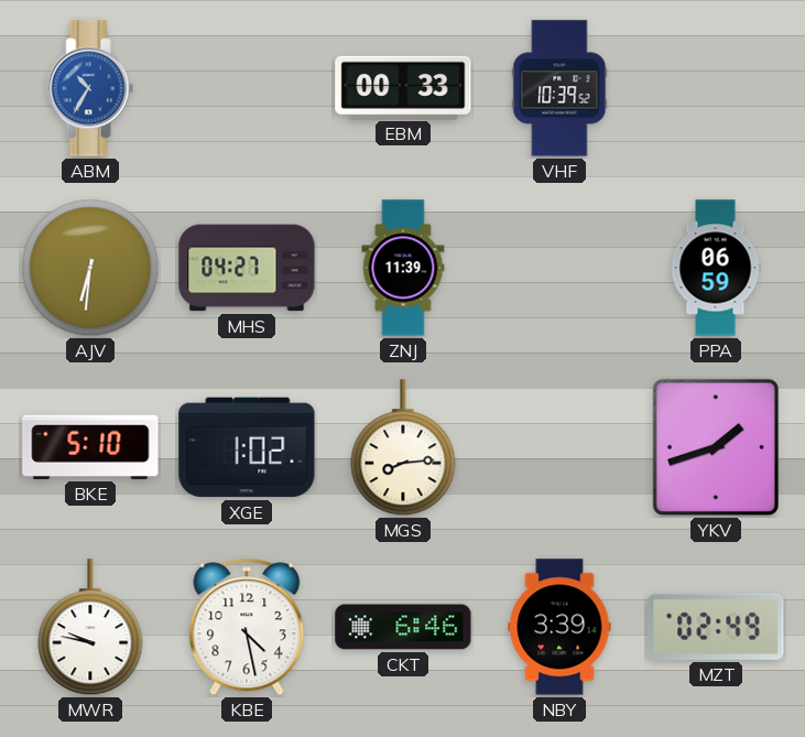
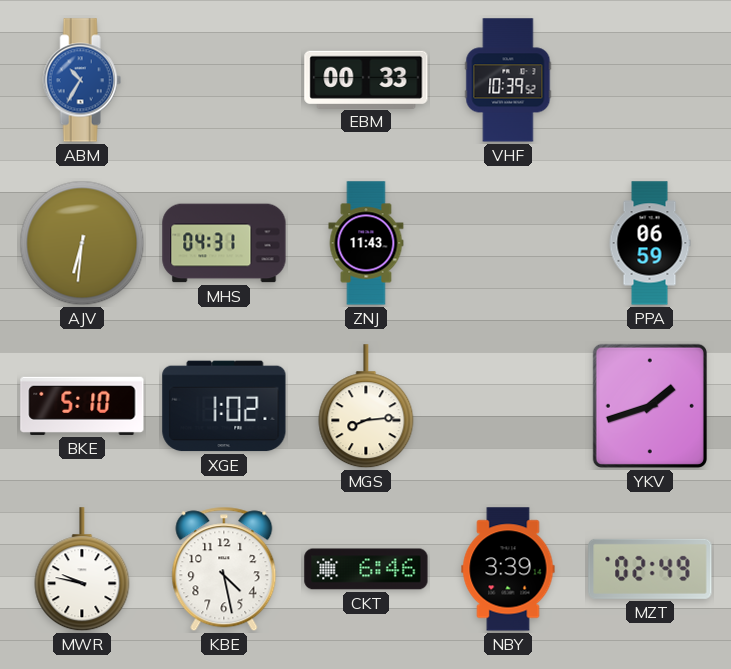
MHS: 04:27 -> 04:31
ZNJ: 11:39 -> 11:43
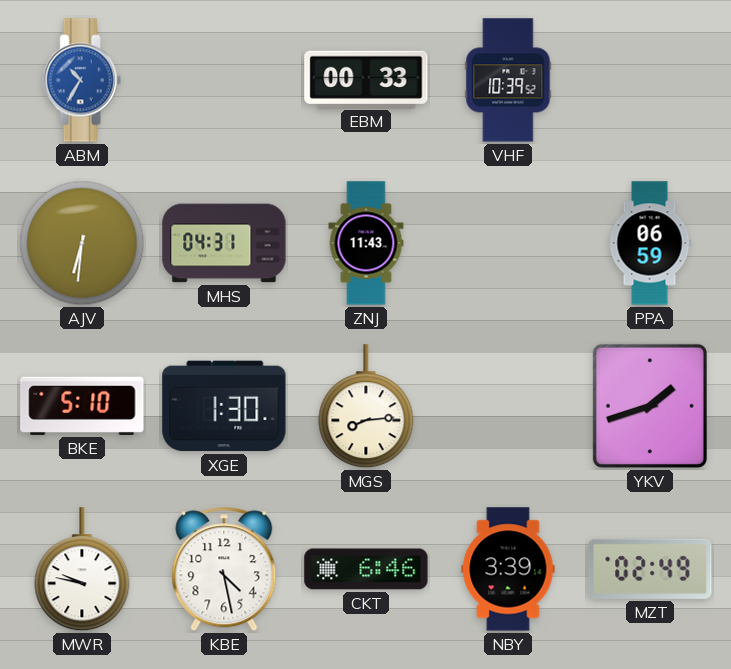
XGE: 1:02 -> 1:30
